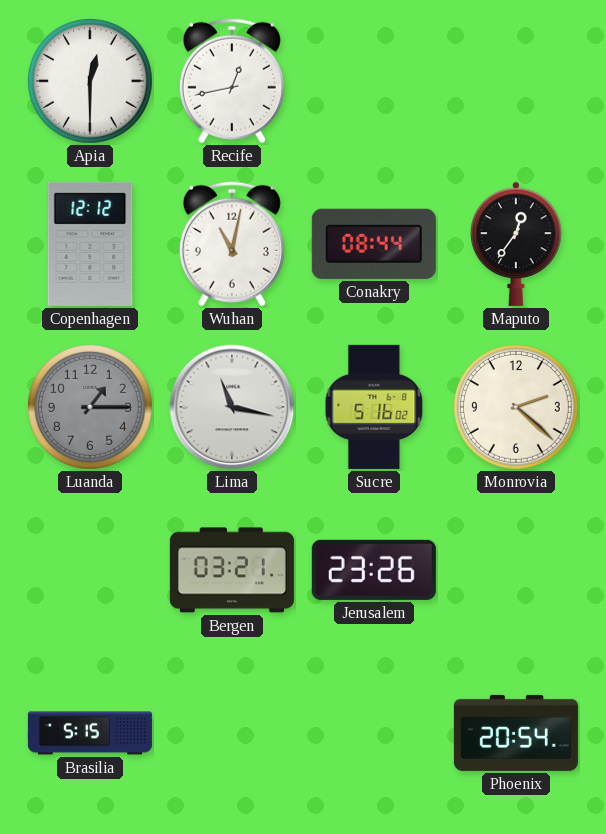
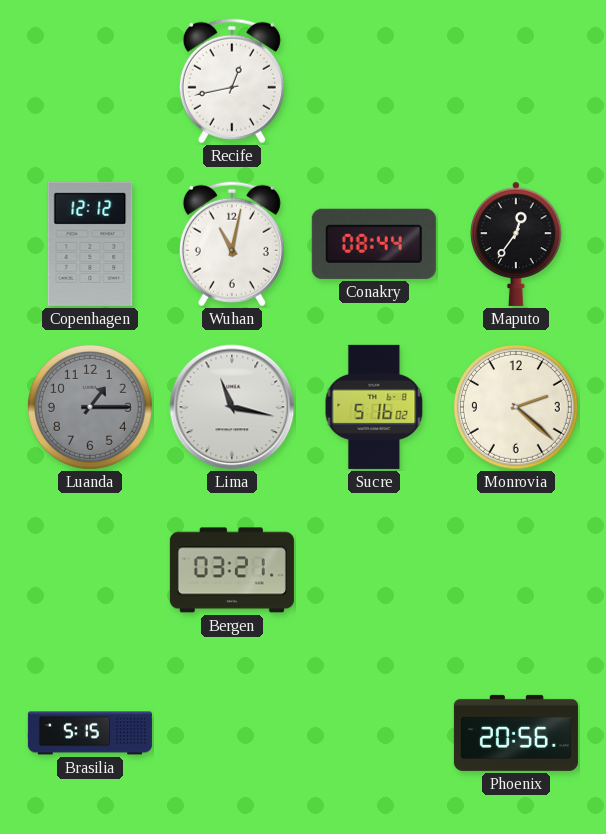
Apia: 12:30 -> none
Jerusalem: 23:26 -> none
Phoenix: 20:54 -> 20:56
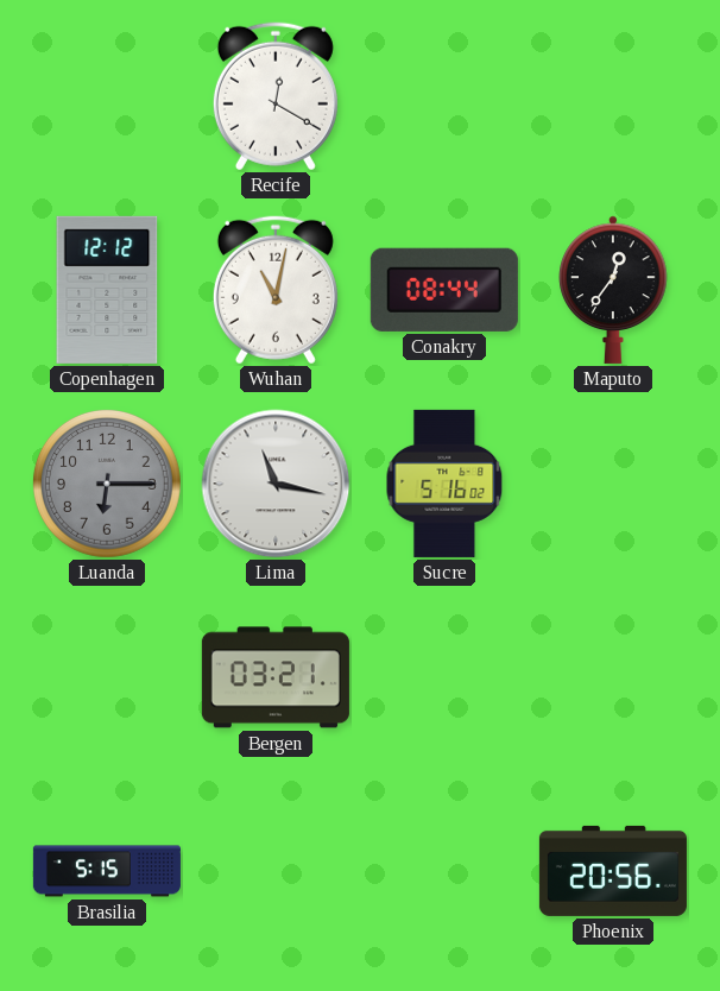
Recife: 12:43 -> 12:20
Luanda: 1:15 -> 6:15
Monrovia: 2:22 -> none
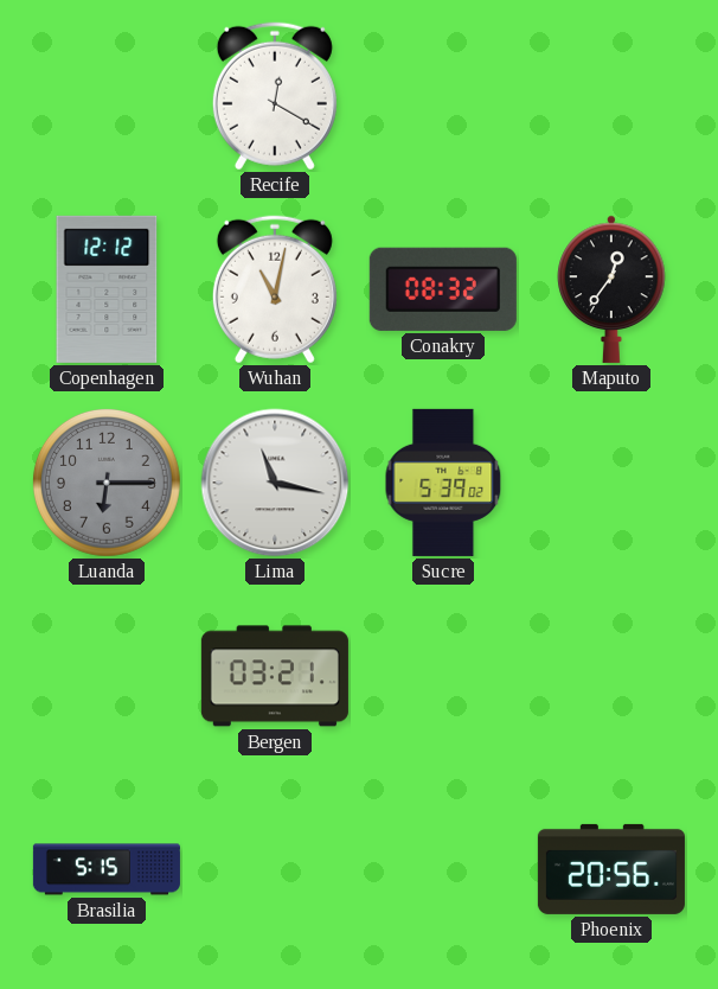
Conakry: 08:44 -> 08:32
Sucre: 5:16 -> 5:39
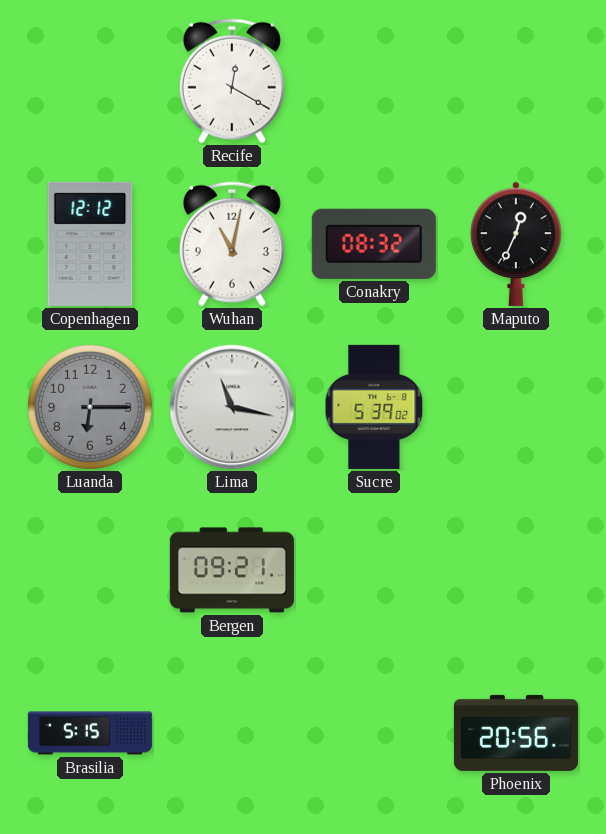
Maputo: 12:36 -> 12:34
Bergen: 03:21 -> 09:21
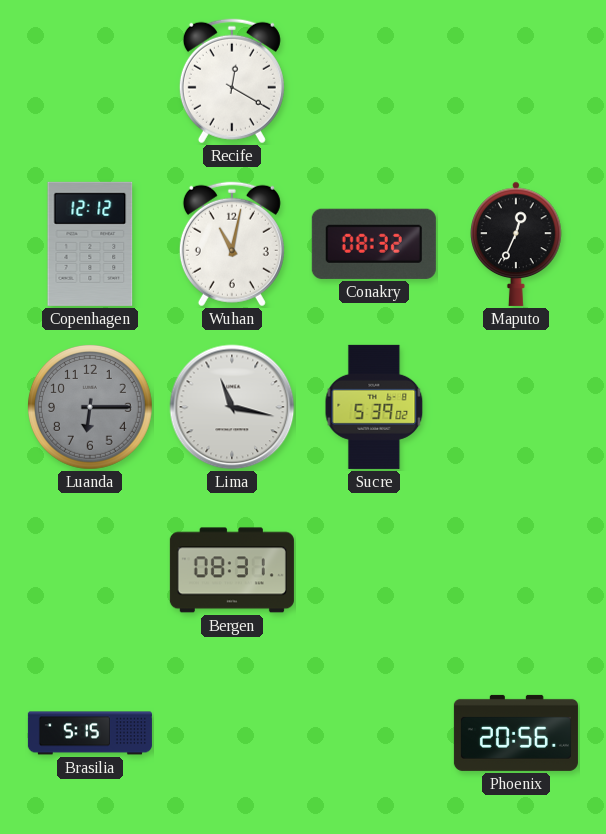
Bergen: 09:21 -> 08:31
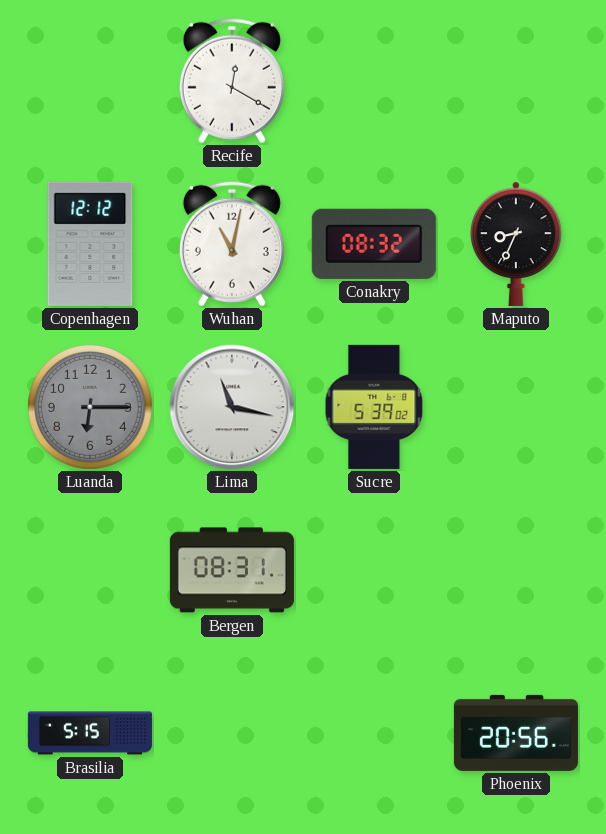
Maputo: 12:34 -> 8:34
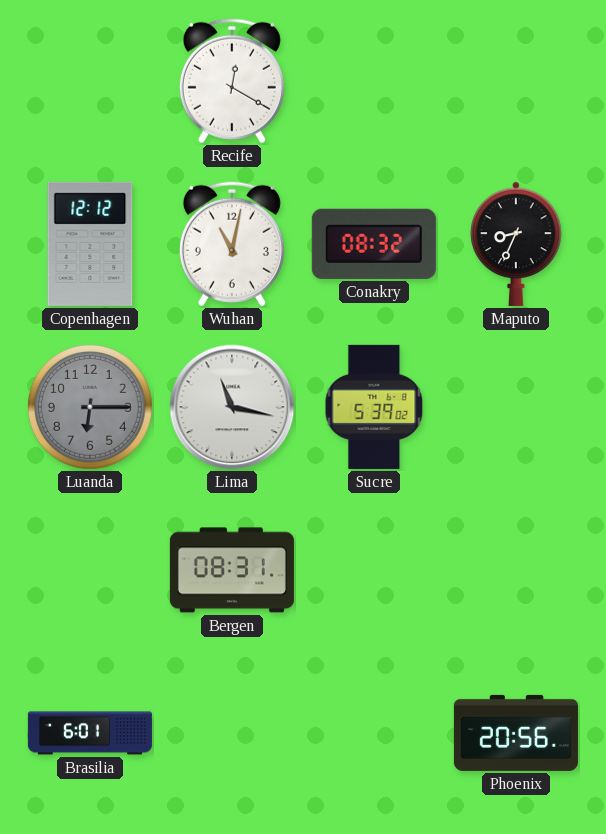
Brasilia: 5:15 -> 6:01
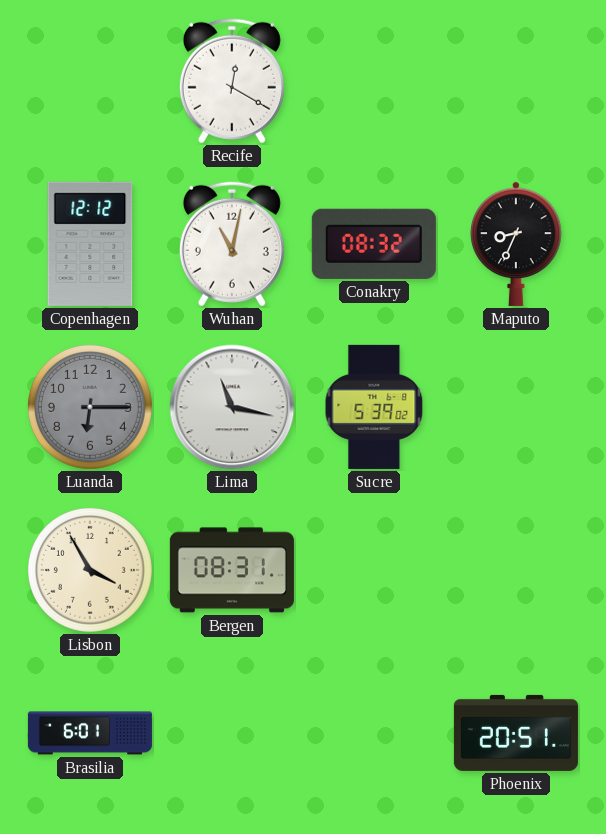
Lisbon: none -> 3:55
Phoenix: 20:56 -> 20:51
